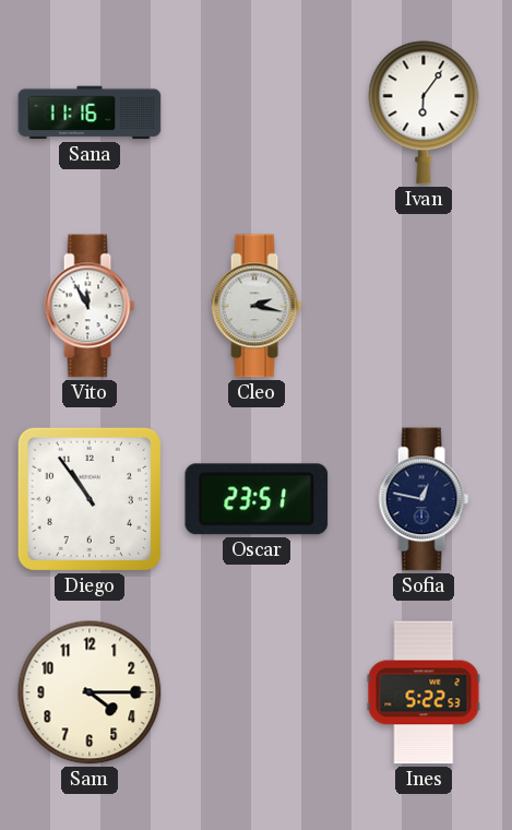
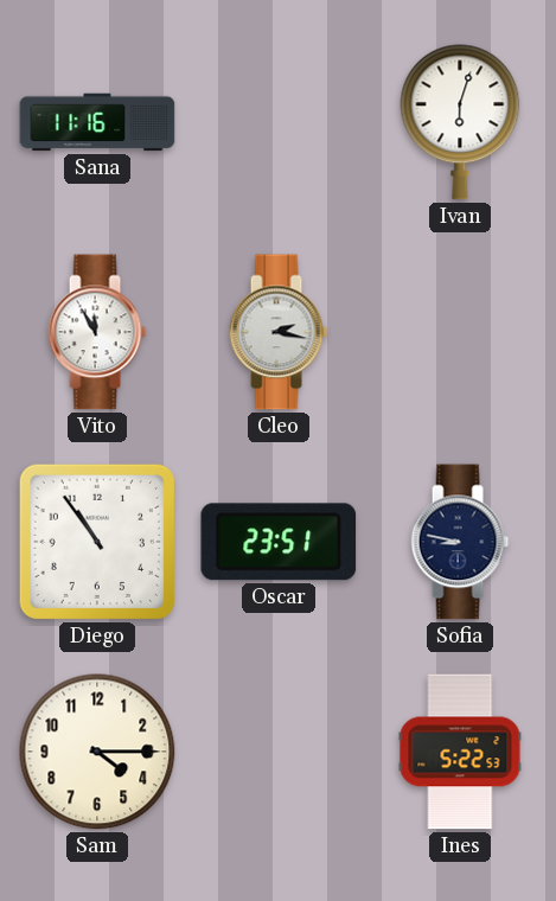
Ivan: 6:06 -> 6:03
Sofia: 12:47 -> 8:47
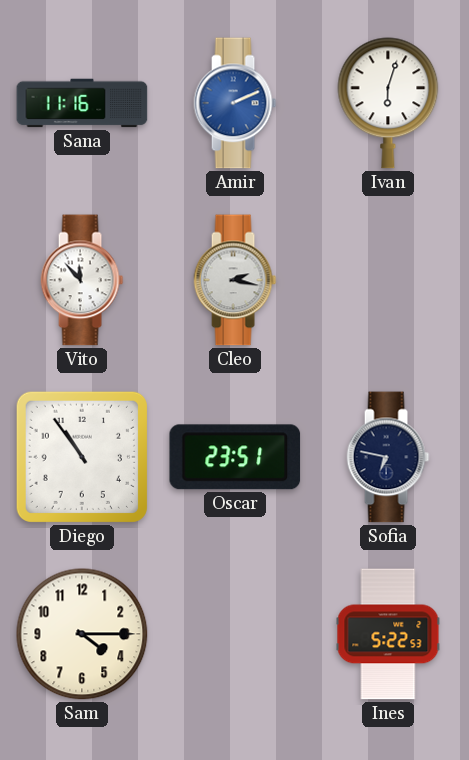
Amir: none -> 2:11
Vito: 11:55 -> 11:53
Sofia: 8:47 -> 6:47
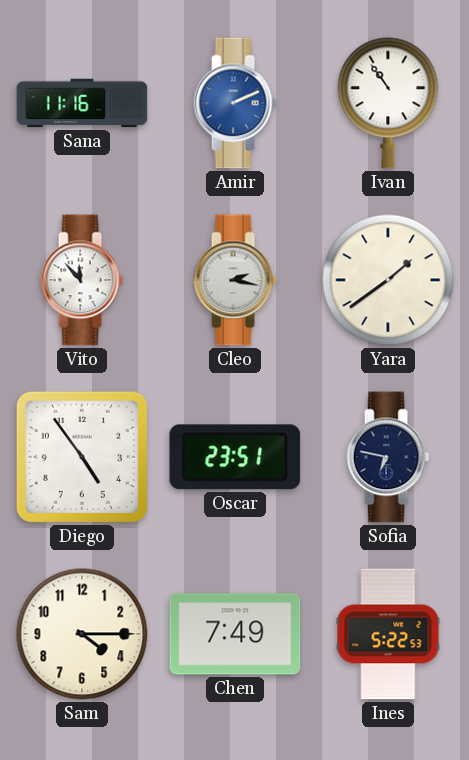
Ivan: 6:03 -> 10:54
Yara: none -> 1:39
Diego: 10:54 -> 4:54
Chen: none -> 7:49
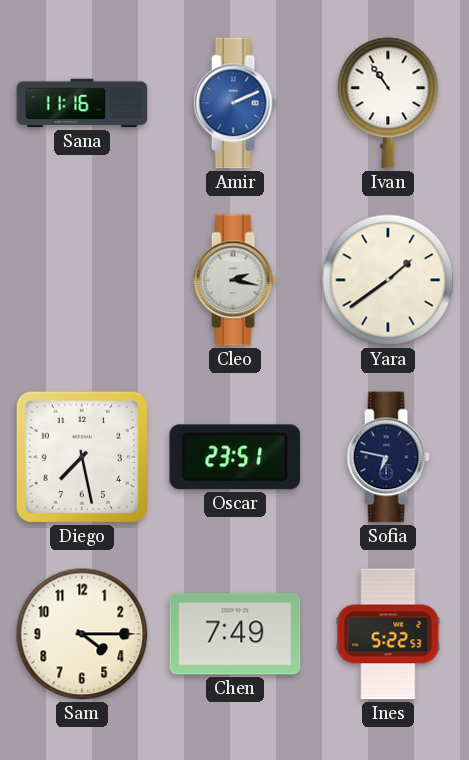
Vito: 11:53 -> none
Diego: 4:54 -> 7:28
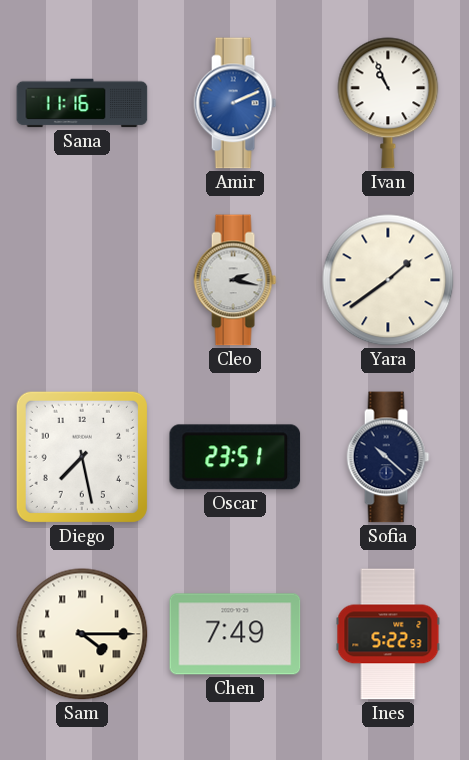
Ivan: 10:54 -> 10:56
Sofia: 6:47 -> 10:22
Sam numerals: Arabic -> Roman
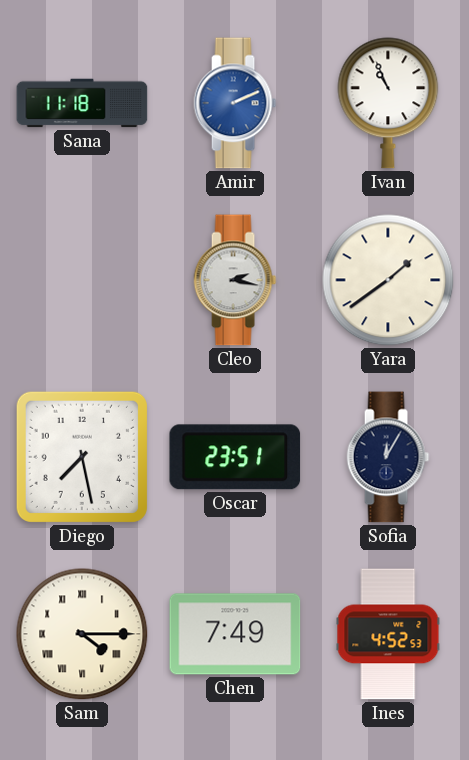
Sana: 11:16 -> 11:18
Sofia: 10:22 -> 12:05
Ines: 5:22 -> 4:52
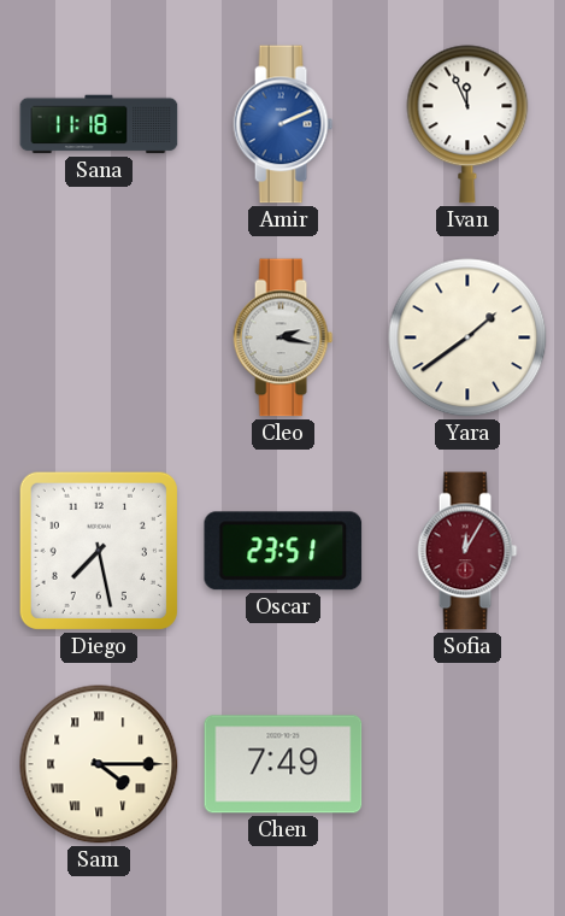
Ivan: 10:56 -> 11:56
Sofia dial: navy -> burgundy
Ines: 4:52 -> none
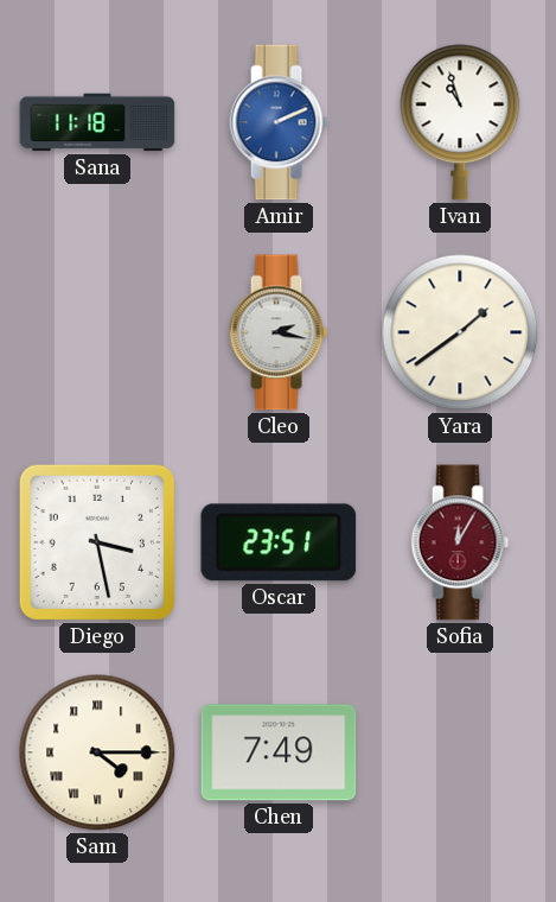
Ivan: 11:56 -> 10:57
Diego: 7:28 -> 3:28
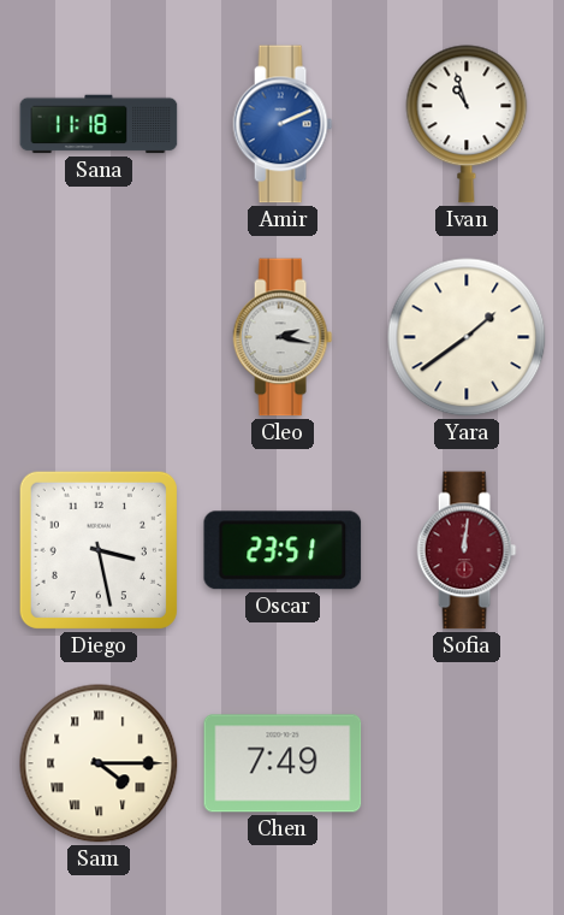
Sofia: 12:05 -> 12:01
